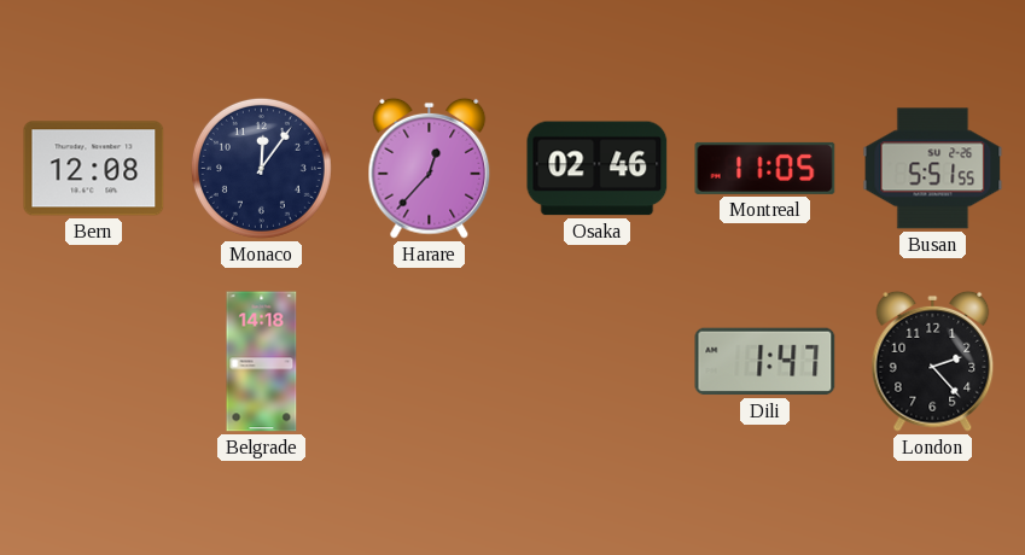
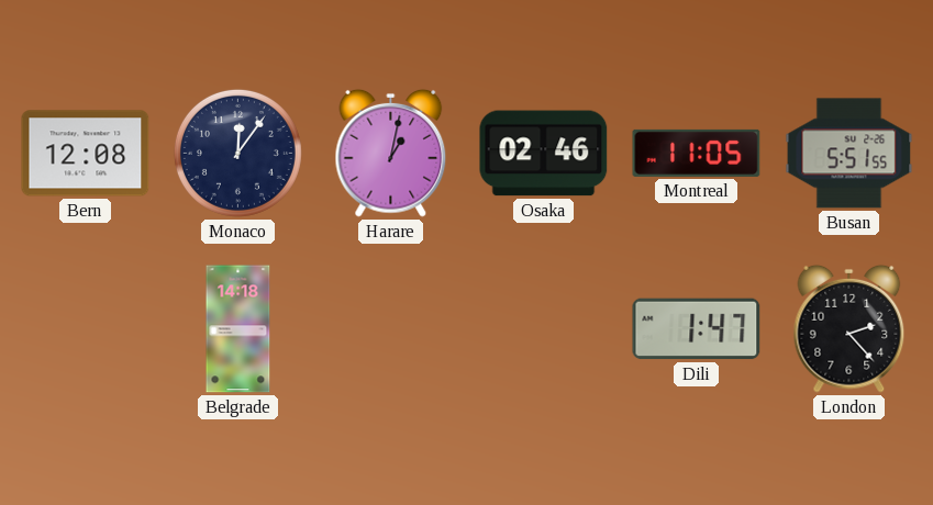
Harare: 12:37 -> 1:02
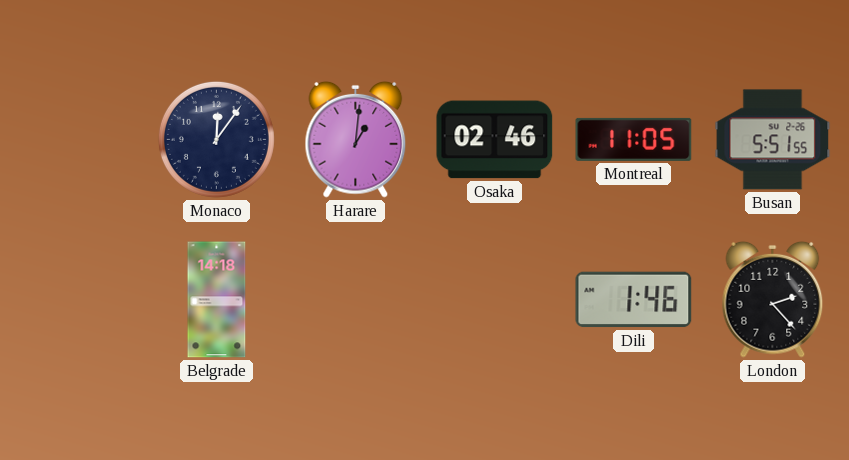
Bern: 12:08 -> none
Harare: 1:02 -> 1:01
Dili: 1:47 -> 1:46
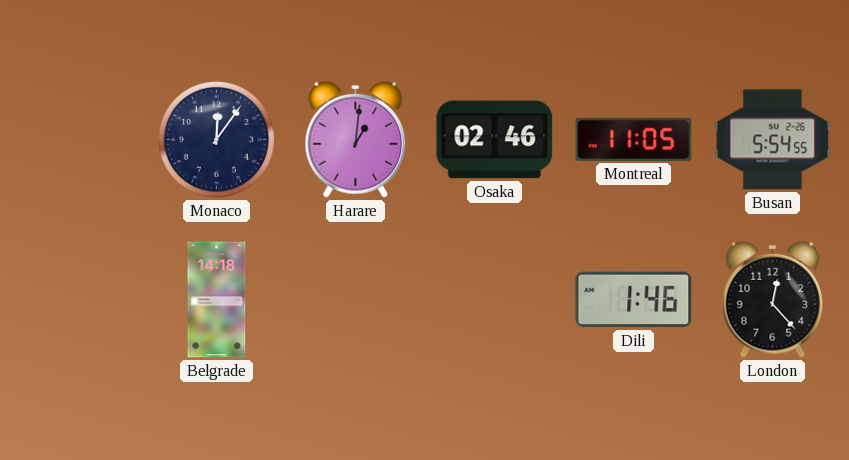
Busan: 5:51 -> 5:54
London: 2:23 -> 12:23
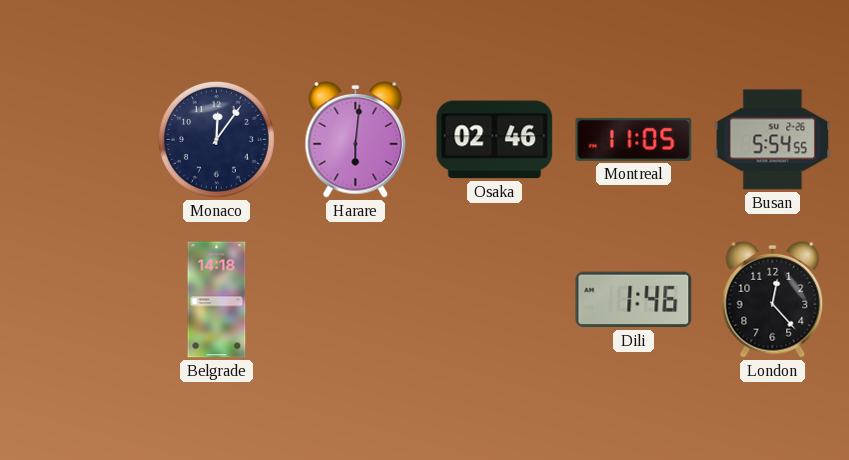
Harare: 1:01 -> 6:01
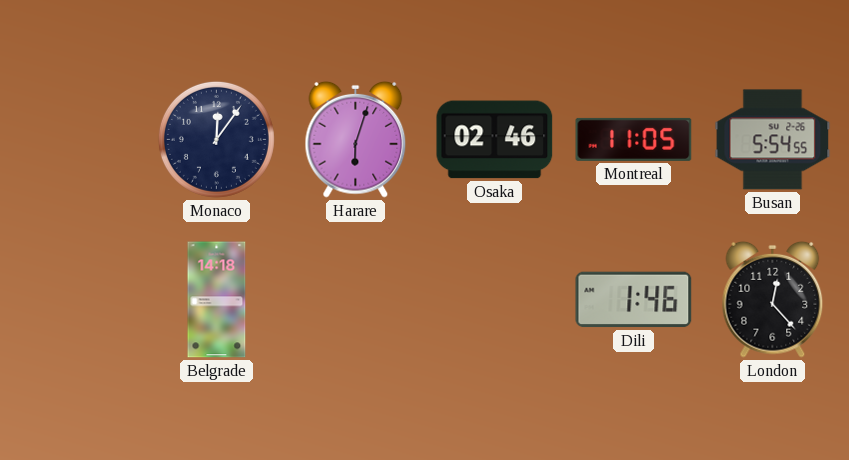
Harare: 6:01 -> 6:03
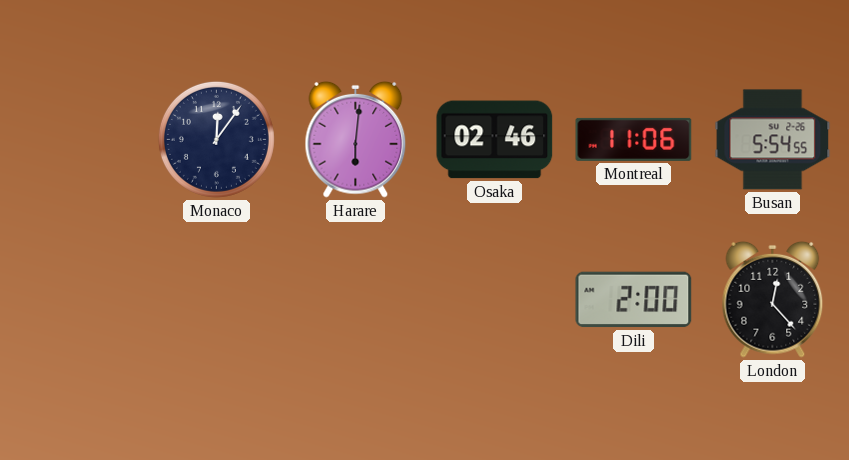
Harare: 6:03 -> 6:01
Montreal: 11:05 -> 11:06
Belgrade: 14:18 -> none
Dili: 1:46 -> 2:00
